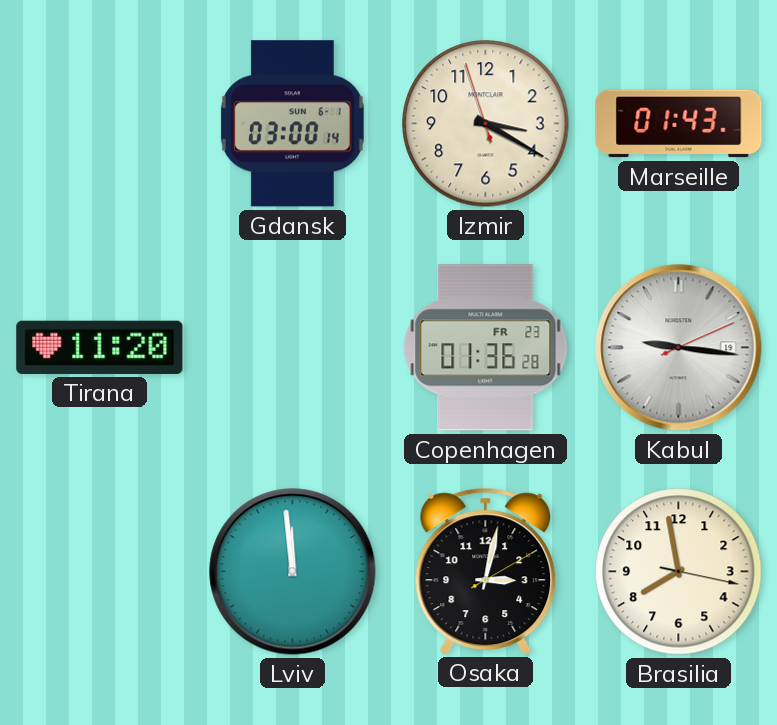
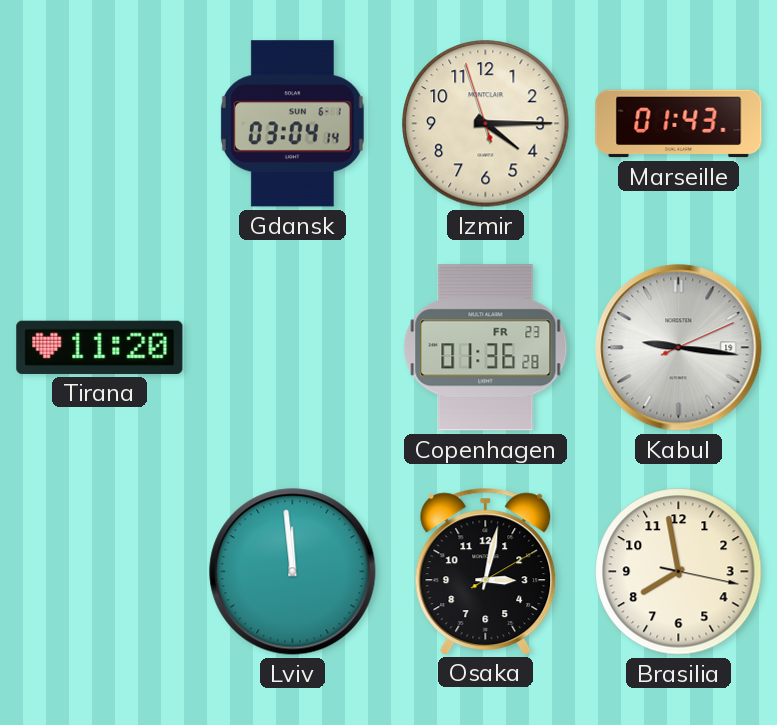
Gdansk: 03:00 -> 03:04
Izmir: 3:19 -> 4:14
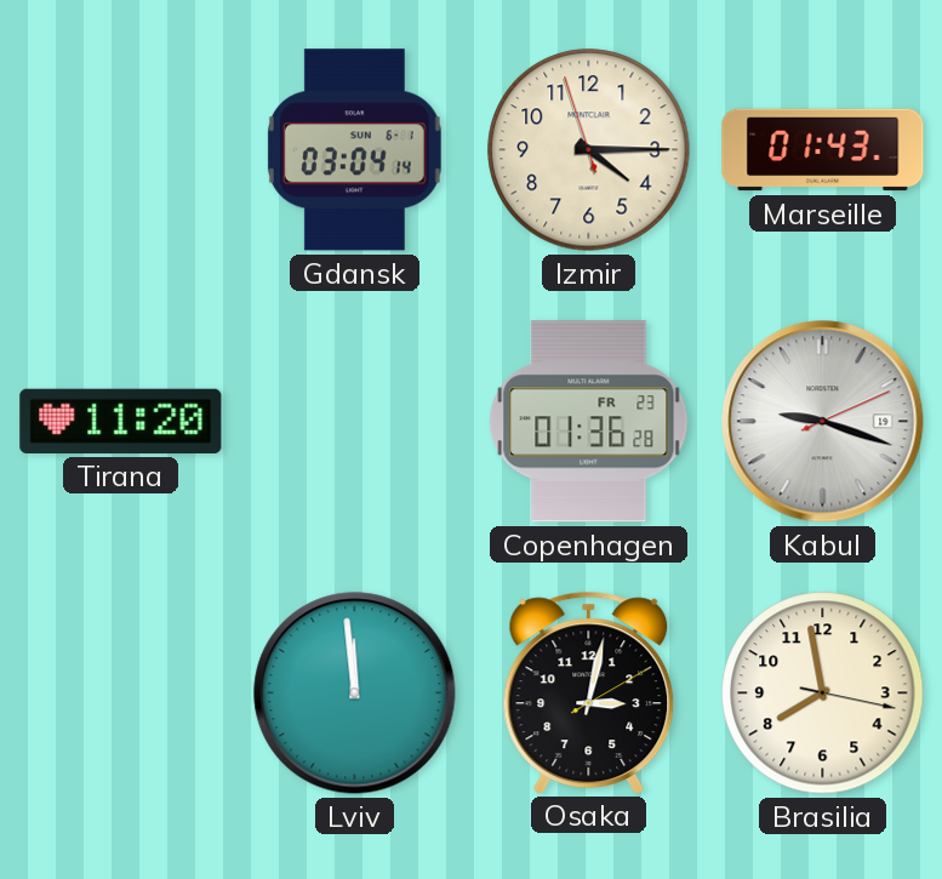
Kabul: 9:16 -> 9:18
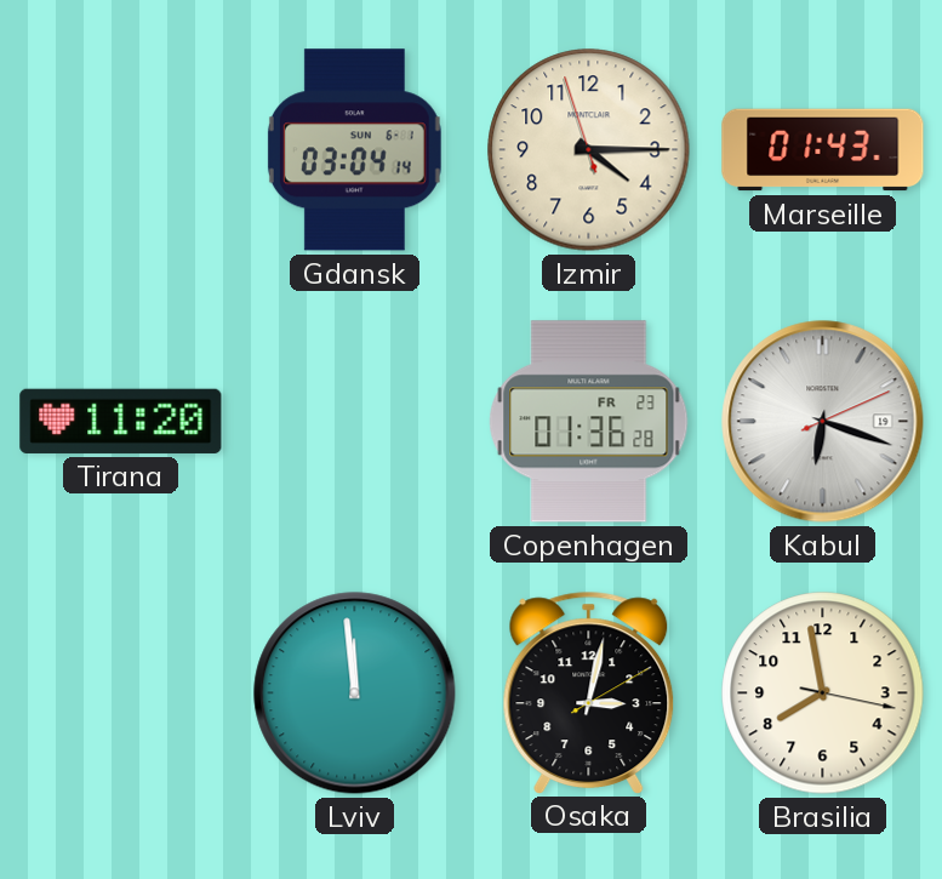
Kabul: 9:18 -> 6:18
